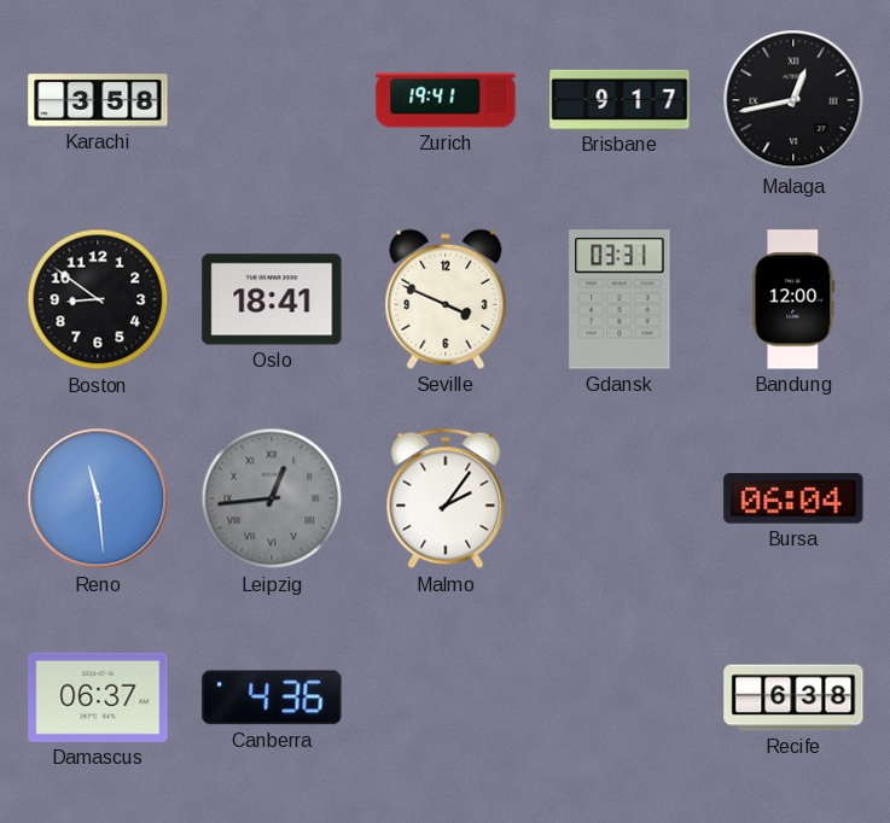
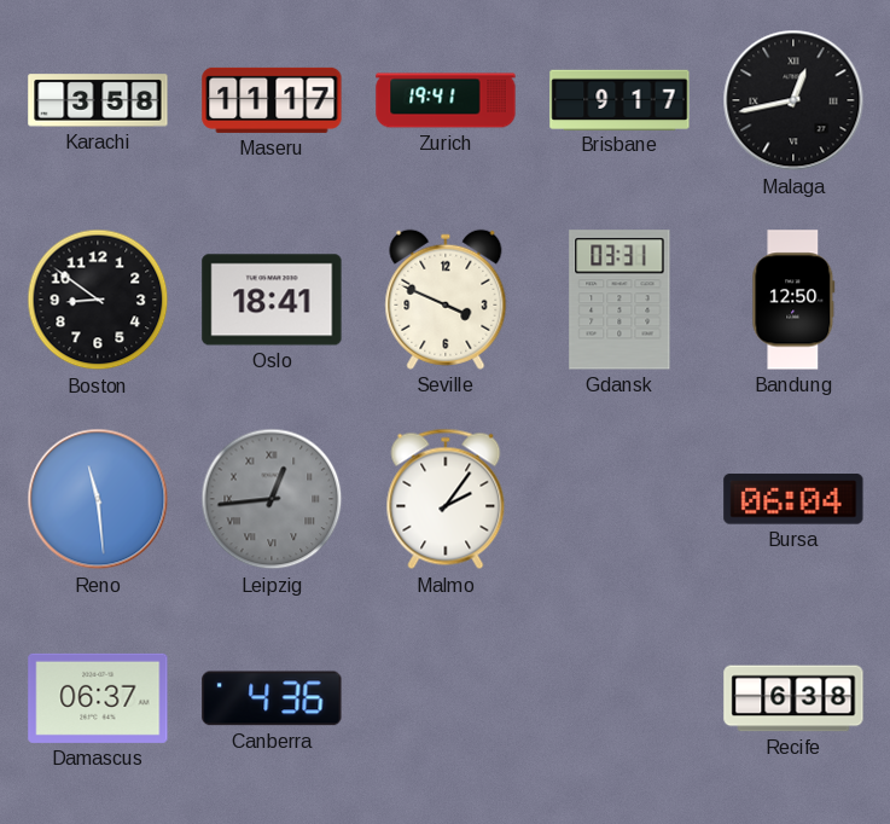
Maseru: none -> 11:17
Bandung: 12:00 -> 12:50
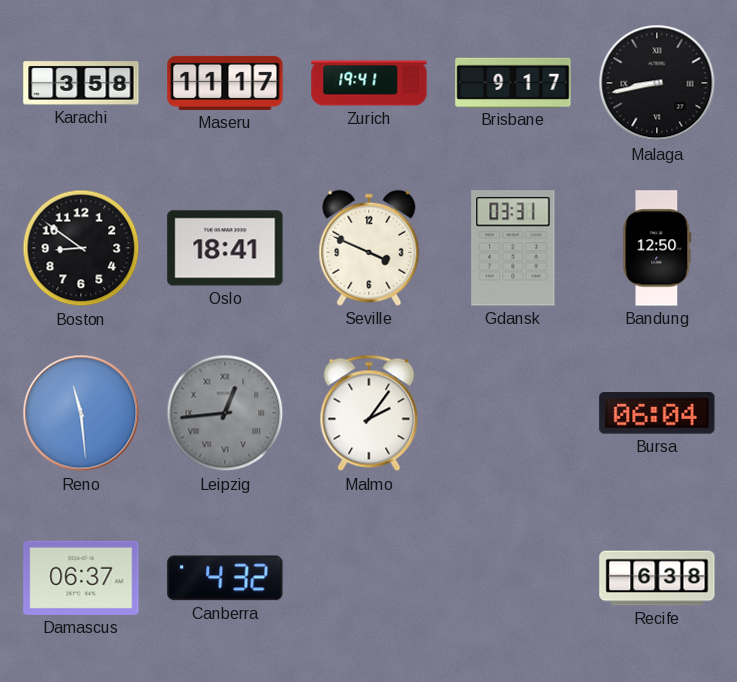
Malaga: 12:43 -> 8:43
Canberra: 4:36 -> 4:32
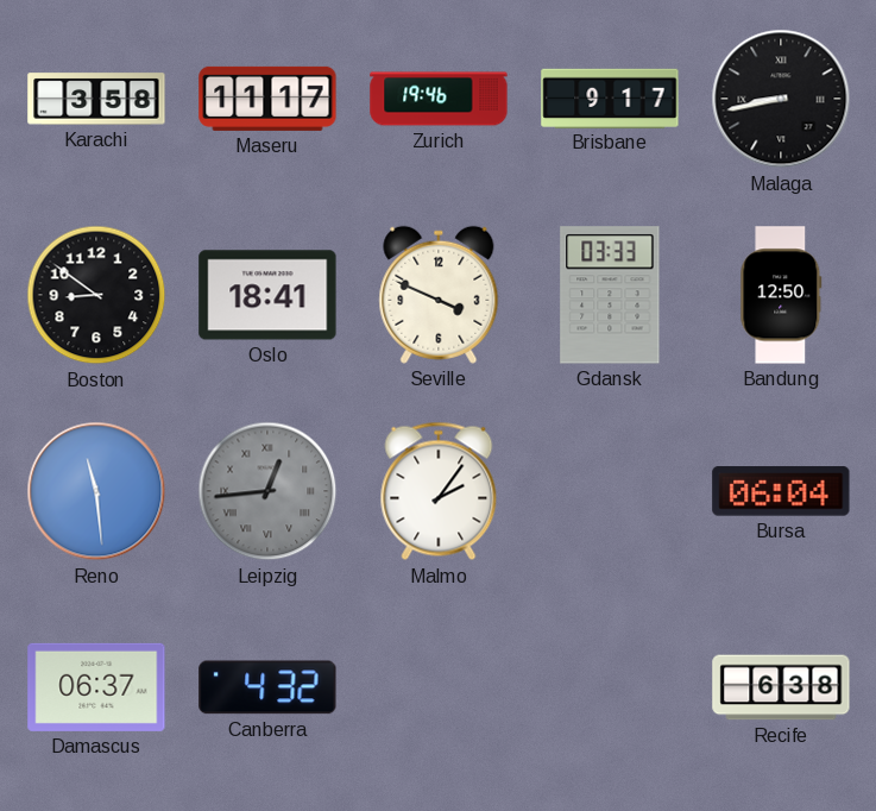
Zurich: 19:41 -> 19:46
Gdansk: 03:31 -> 03:33
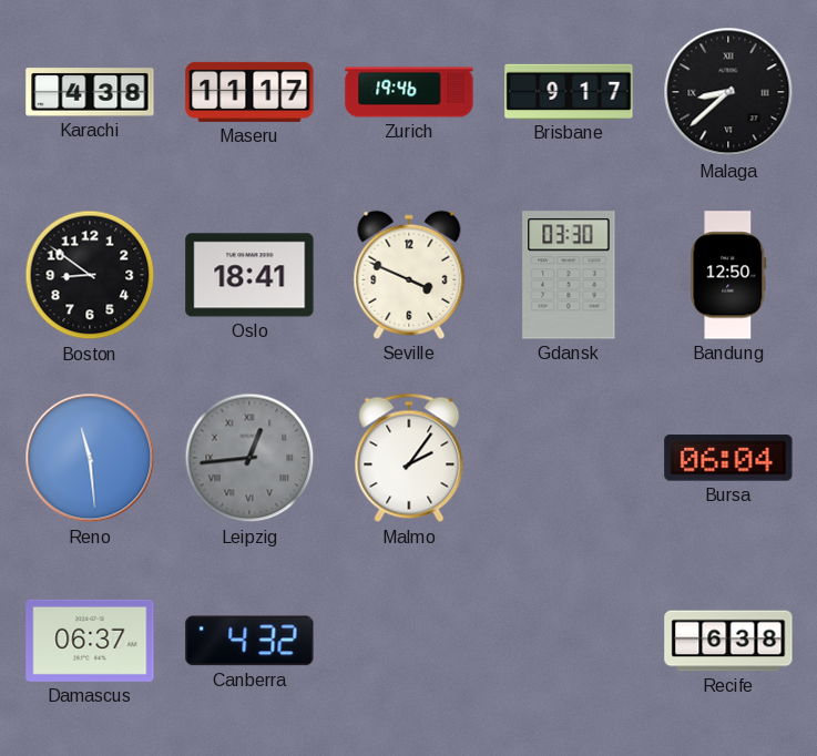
Karachi: 3:58 -> 4:38
Malaga: 8:43 -> 8:38
Gdansk: 03:33 -> 03:30
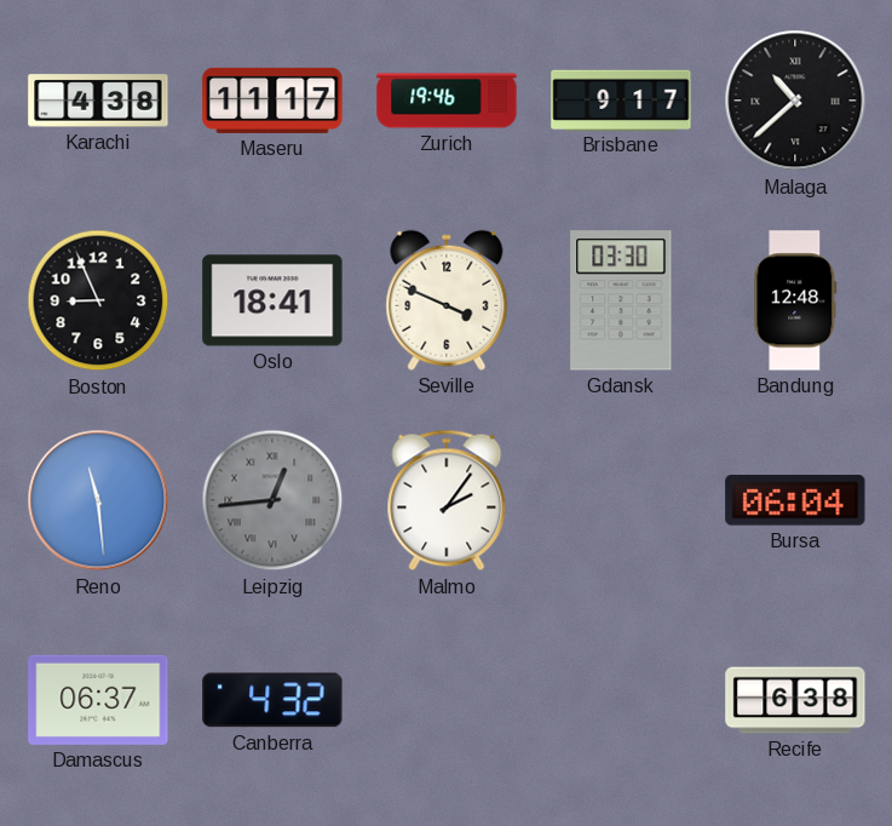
Malaga: 8:38 -> 10:38
Boston: 8:51 -> 8:56
Bandung: 12:50 -> 12:48
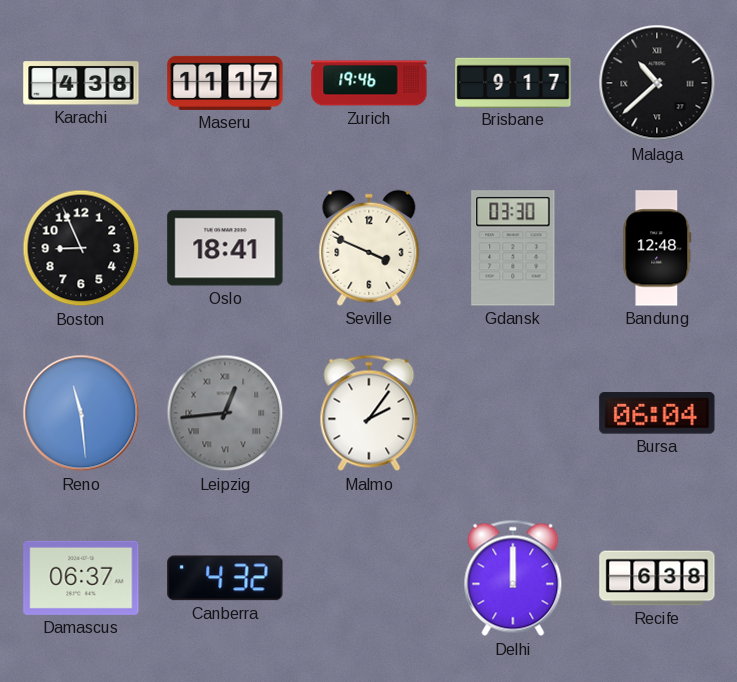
Delhi: none -> 12:00
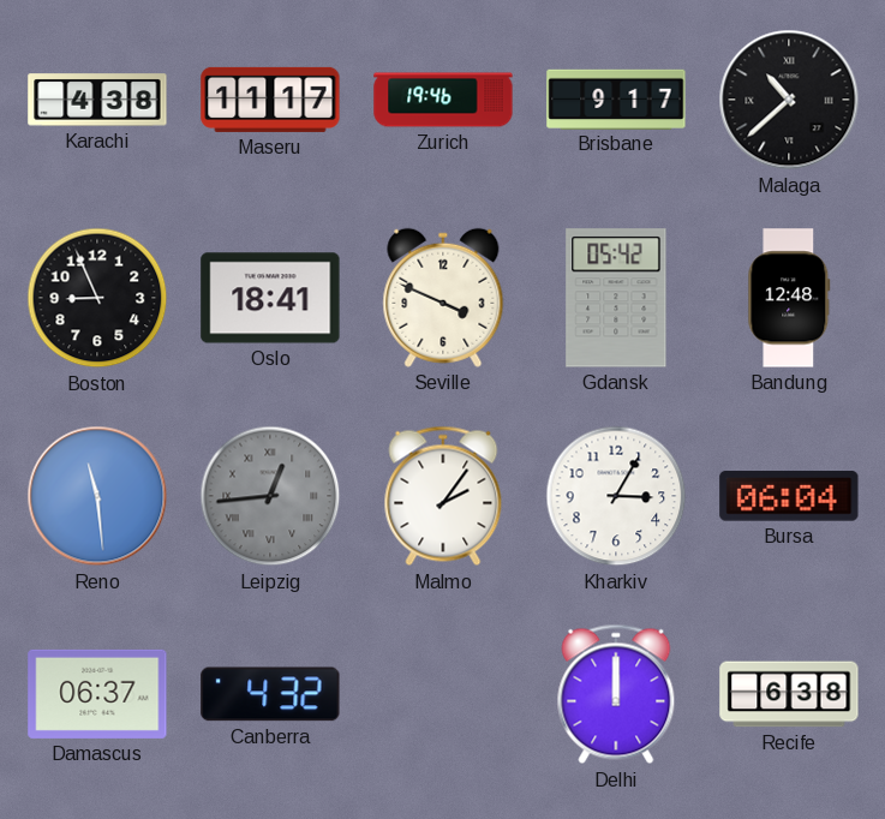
Gdansk: 03:30 -> 05:42
Kharkiv: none -> 3:05
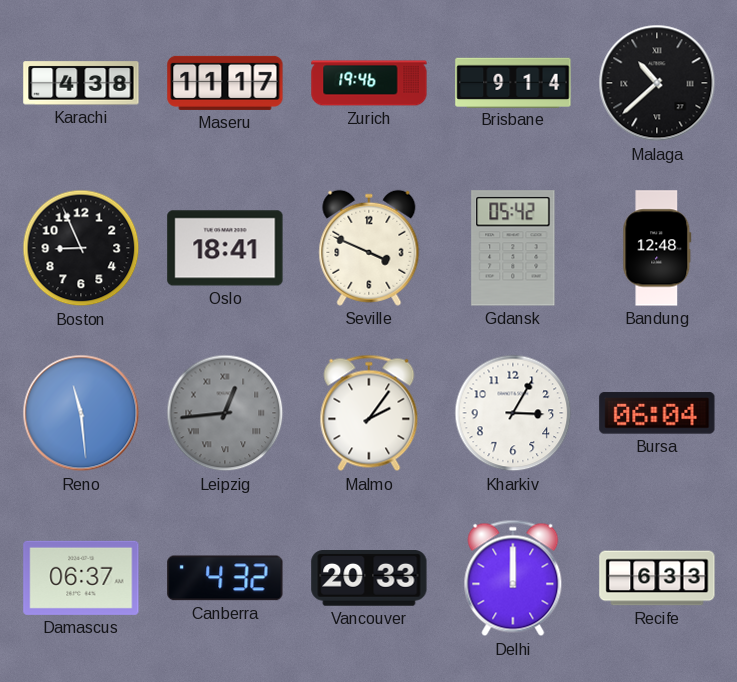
Brisbane: 9:17 -> 9:14
Vancouver: none -> 20:33
Recife: 6:38 -> 6:33
